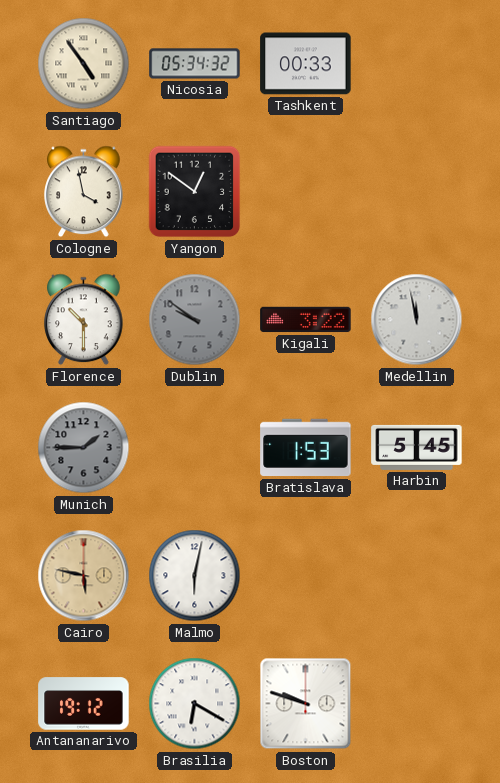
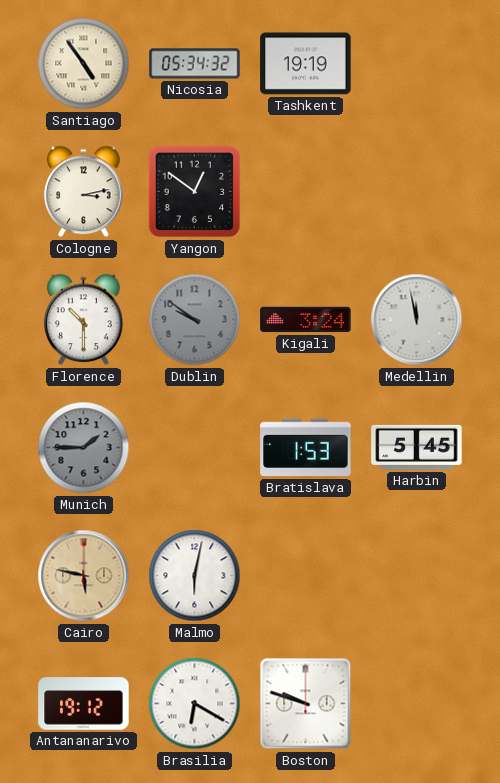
Tashkent: 00:33 -> 19:19
Cologne: 3:58 -> 3:13
Kigali: 3:22 -> 3:24
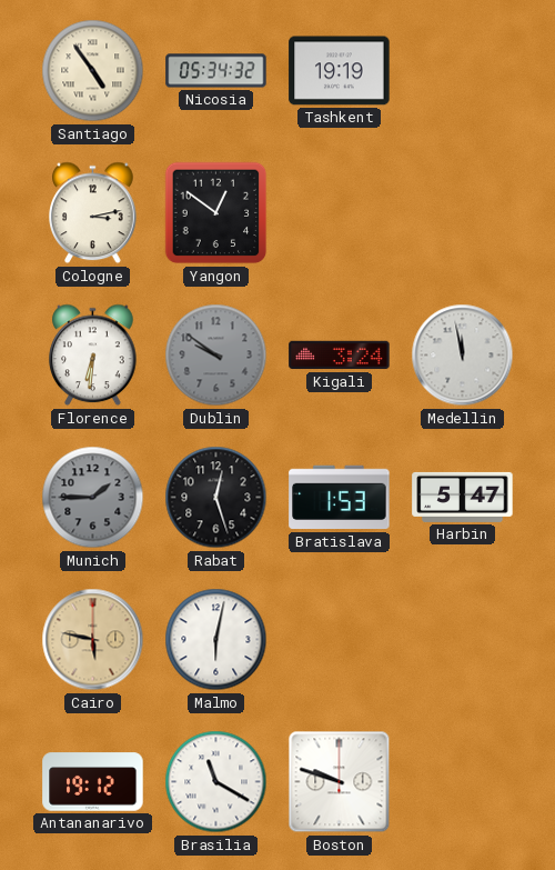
Florence: 10:30 -> 6:31
Rabat: none -> 12:27
Harbin: 5:45 -> 5:47
Brasilia: 6:20 -> 11:20
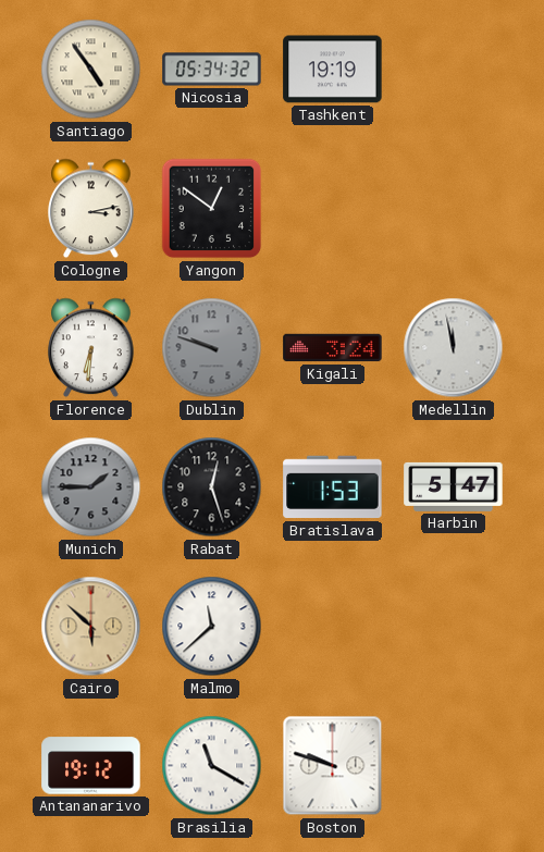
Dublin: 9:51 -> 9:48
Cairo: 5:47 -> 5:52
Malmo: 6:02 -> 11:38
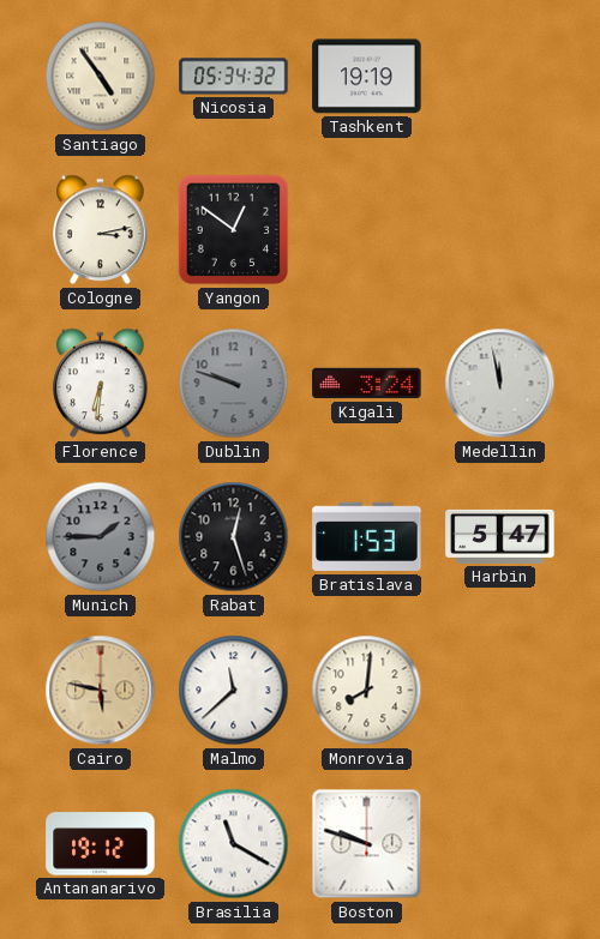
Cairo: 5:52 -> 5:47
Monrovia: none -> 8:01
